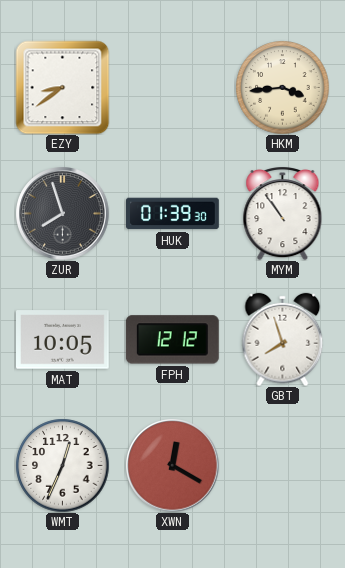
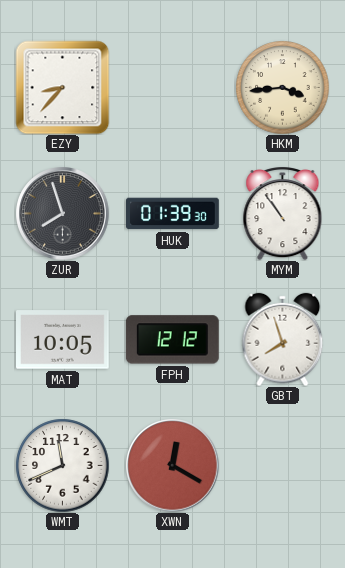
EZY: 8:39 -> 8:37
WMT: 12:34 -> 11:41
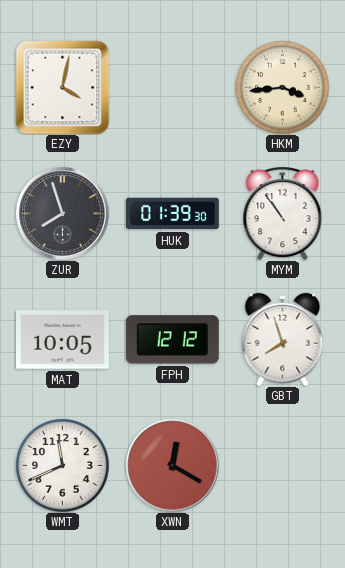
EZY: 8:37 -> 4:02
